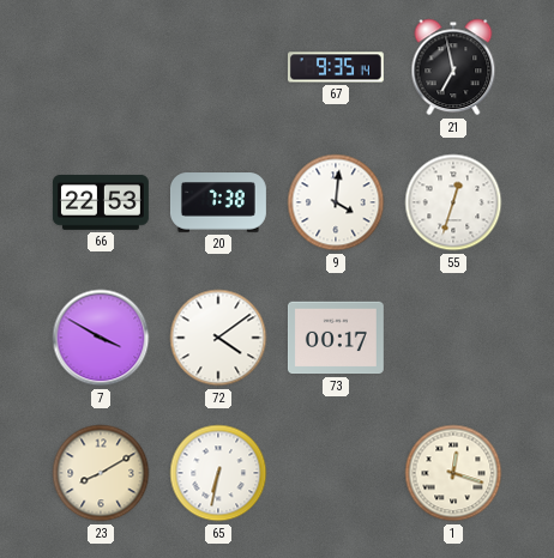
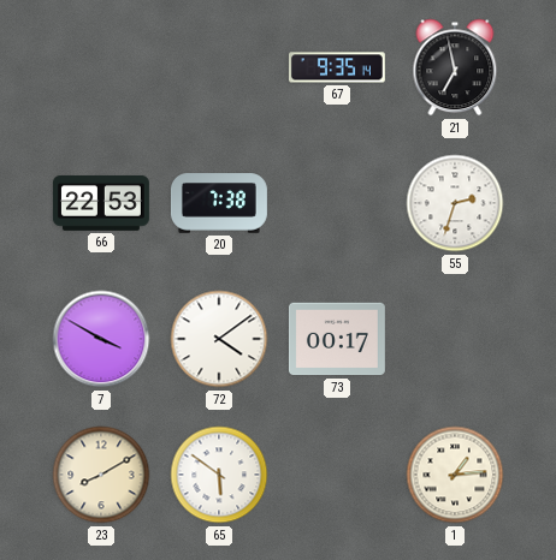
9: 4:01 -> none
55: 12:33 -> 2:33
65: 6:32 -> 5:51
1: 12:18 -> 1:14
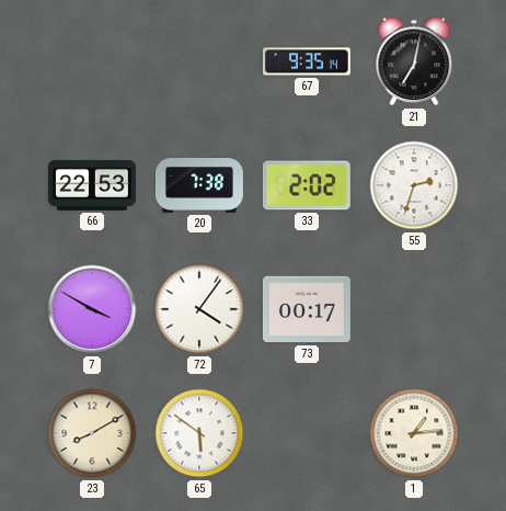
21: 6:58 -> 7:02
33: none -> 2:02
72: 4:09 -> 4:06
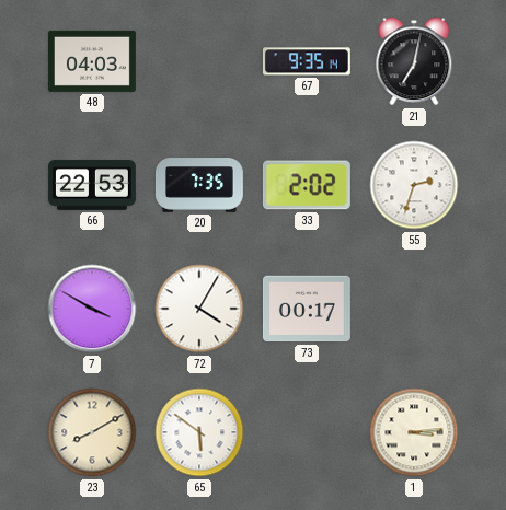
48: none -> 04:03
20: 7:38 -> 7:35
72: 4:06 -> 4:05
1: 1:14 -> 3:14
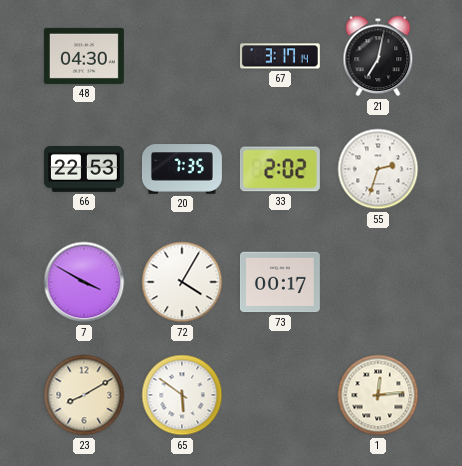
48: 04:03 -> 04:30
67: 9:35 -> 3:17
1: 3:14 -> 12:14
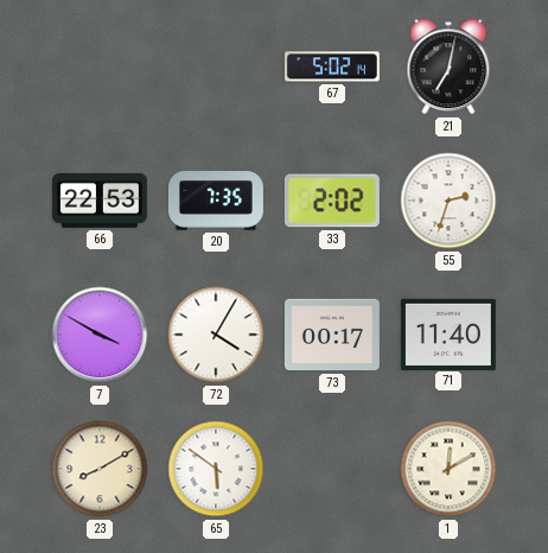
48: 04:30 -> none
67: 3:17 -> 5:02
71: none -> 11:40
1: 12:14 -> 12:10
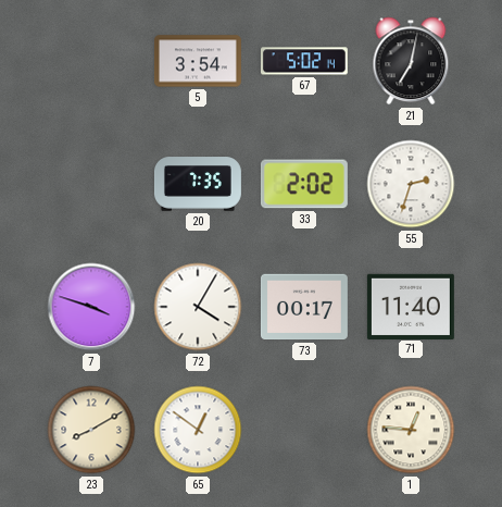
5: none -> 3:54
66: 22:53 -> none
7: 3:50 -> 3:48
65: 5:51 -> 12:51
1: 12:10 -> 12:46
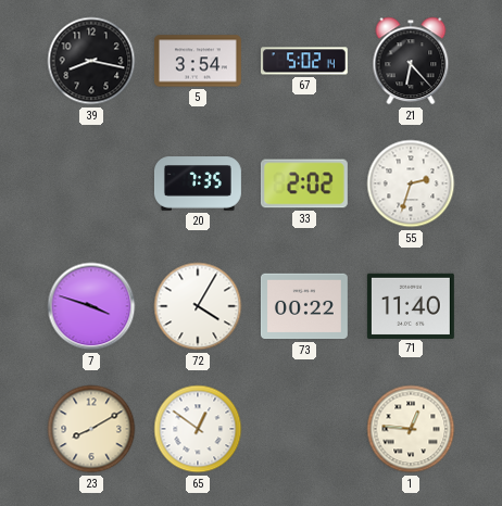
39: none -> 8:17
21: 7:02 -> 6:23
73: 00:17 -> 00:22
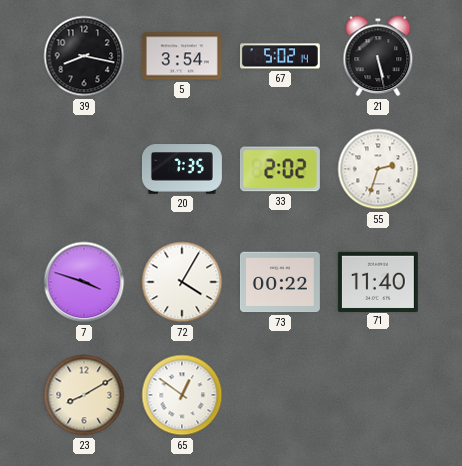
21: 6:23 -> 5:28
1: 12:46 -> none
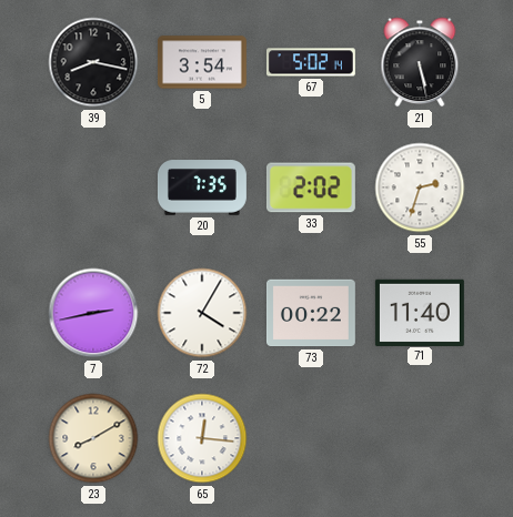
7: 3:48 -> 2:43
65: 12:51 -> 12:16
